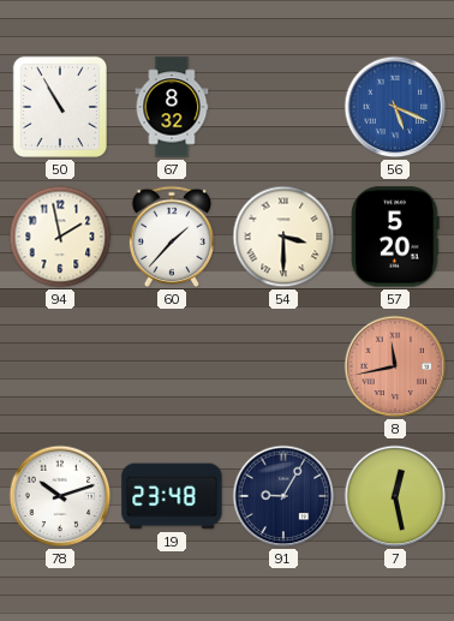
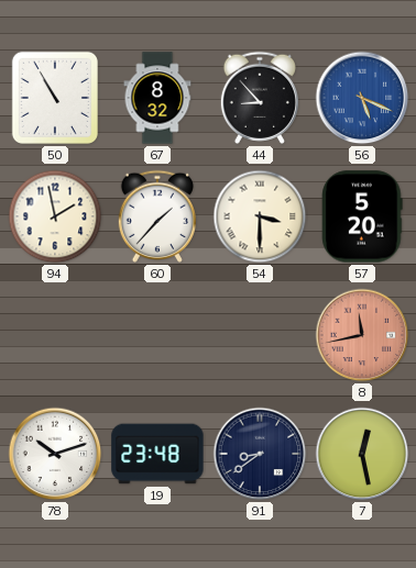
44: none -> 8:53
91: 9:05 -> 8:39
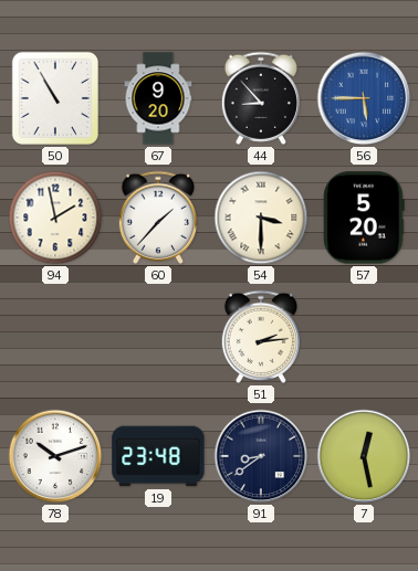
67: 8:32 -> 9:20
56: 5:19 -> 5:45
51: none -> 2:14
8: 11:43 -> none
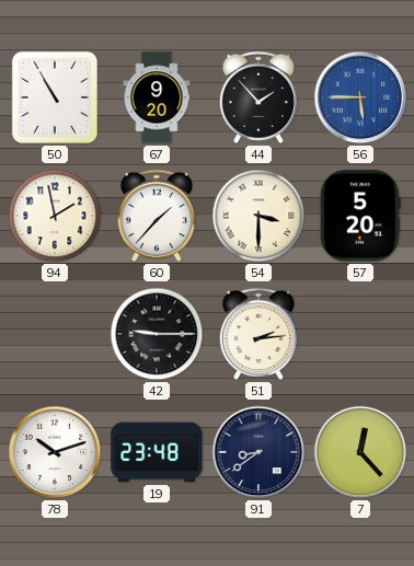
44: 8:53 -> 1:53
42: none -> 9:15
7: 12:28 -> 12:23
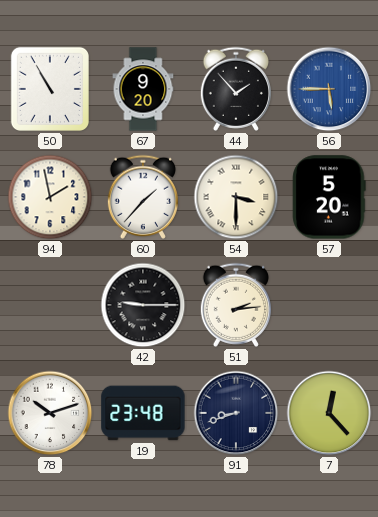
91: 8:39 -> 8:42
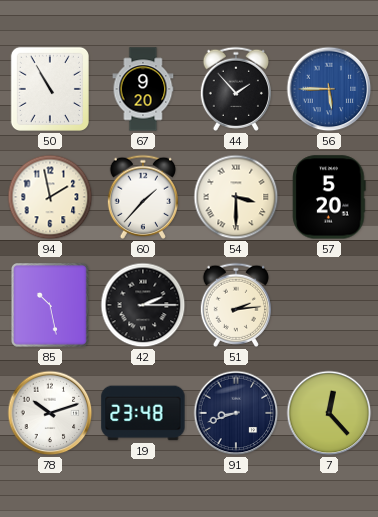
85: none -> 10:28
42: 9:15 -> 2:15
